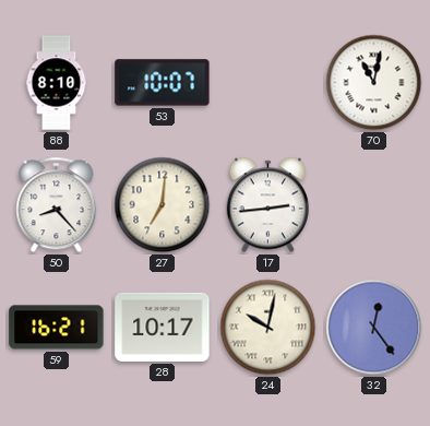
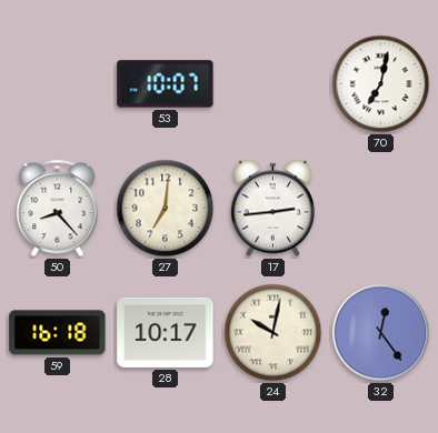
88: 8:10 -> none
70: 11:02 -> 7:02
59: 16:21 -> 16:18
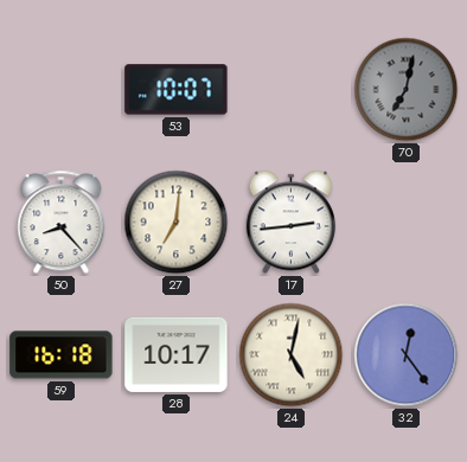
70 dial: white -> grey
24: 10:02 -> 5:02
